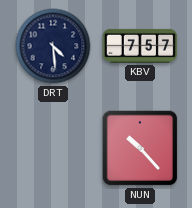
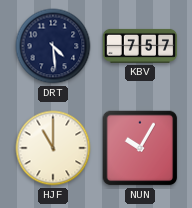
HJF: none -> 11:00
NUN: 10:23 -> 10:05
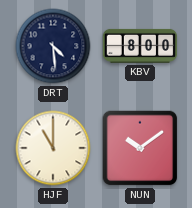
KBV: 7:57 -> 8:00
NUN: 10:05 -> 10:09
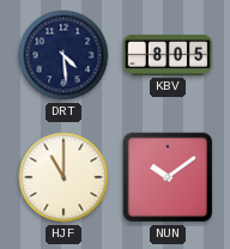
KBV: 8:00 -> 8:05
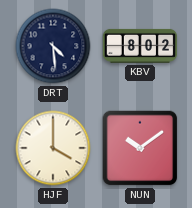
KBV: 8:05 -> 8:02
HJF: 11:00 -> 4:00
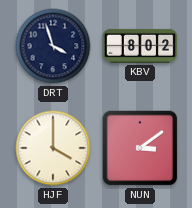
DRT: 4:29 -> 3:57
NUN: 10:09 -> 3:09
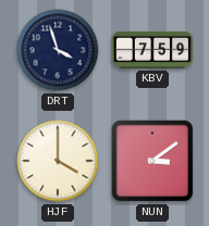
KBV: 8:02 -> 7:59
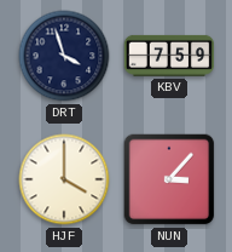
NUN: 3:09 -> 3:07
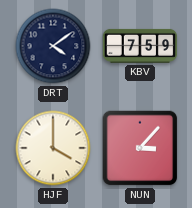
DRT: 3:57 -> 4:09
